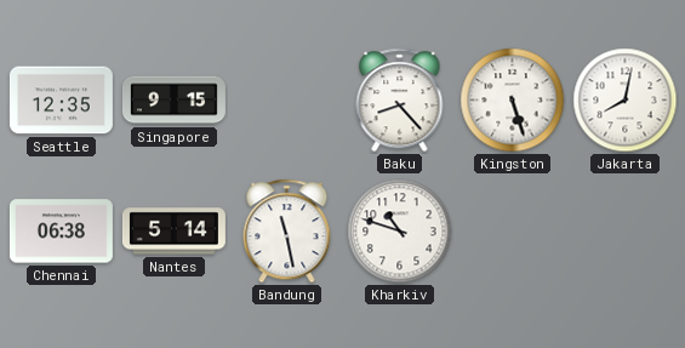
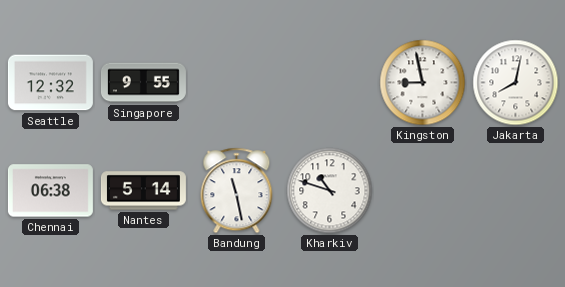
Seattle: 12:35 -> 12:32
Singapore: 9:15 -> 9:55
Baku: 8:23 -> none
Kingston: 5:27 -> 8:58
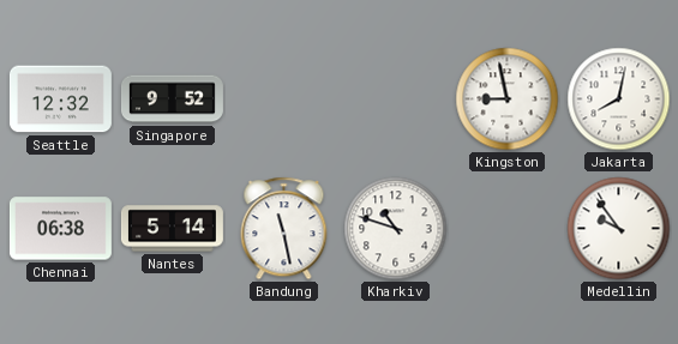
Singapore: 9:55 -> 9:52
Medellin: none -> 9:54
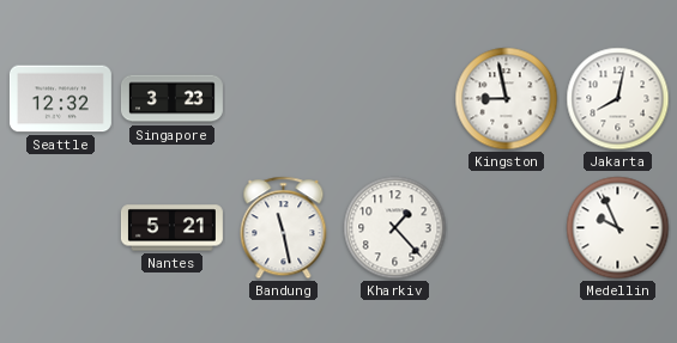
Singapore: 9:52 -> 3:23
Chennai: 06:38 -> none
Nantes: 5:14 -> 5:21
Kharkiv: 10:48 -> 1:23
Medellin: 9:54 -> 9:56
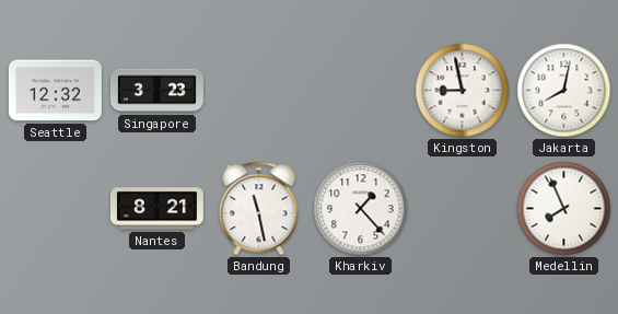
Nantes: 5:21 -> 8:21
Medellin: 9:56 -> 7:56
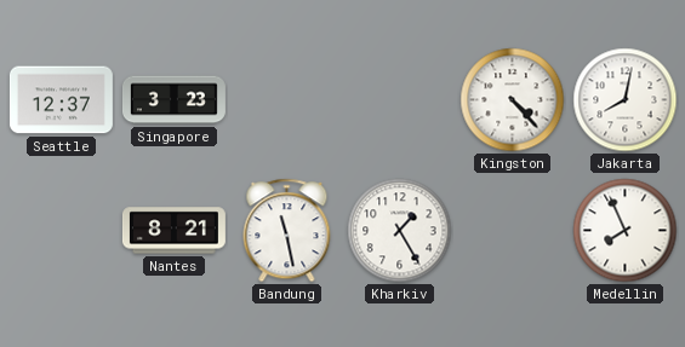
Seattle: 12:32 -> 12:37
Kingston: 8:58 -> 4:23
Kharkiv: 1:23 -> 1:25
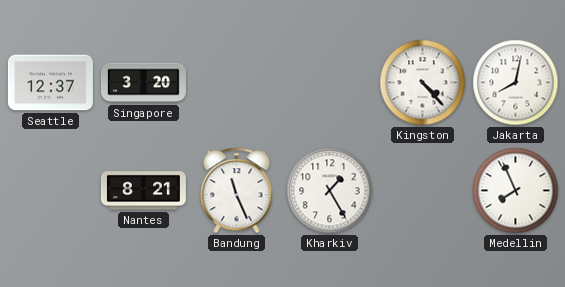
Singapore: 3:23 -> 3:20
Bandung: 11:28 -> 11:26
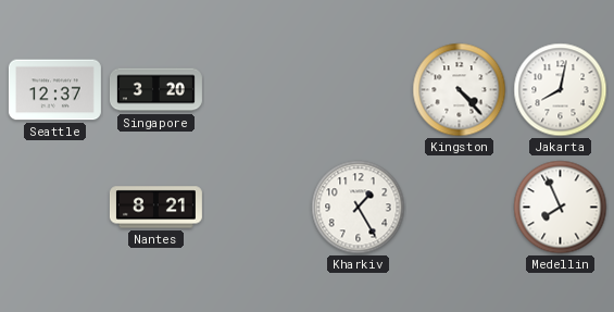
Bandung: 11:26 -> none
